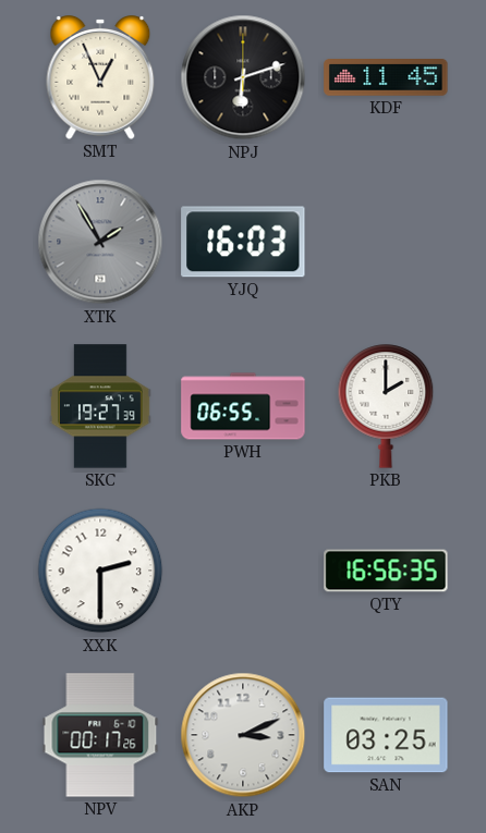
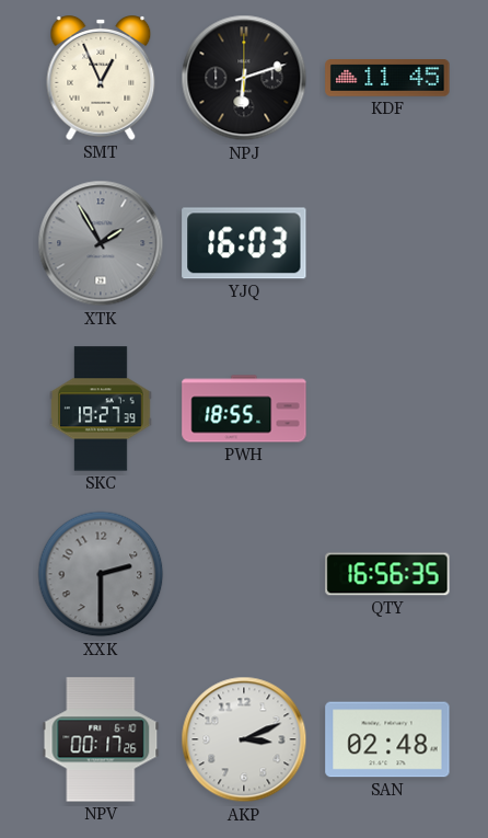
PWH: 06:55 -> 18:55
PKB: 2:00 -> none
XXK dial: white -> grey
SAN: 03:25 -> 02:48
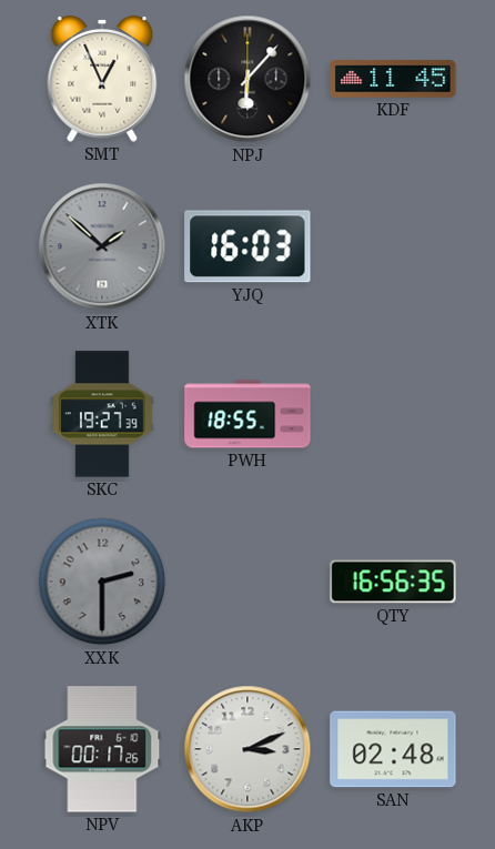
NPJ: 6:12 -> 6:07
XTK: 1:55 -> 1:52
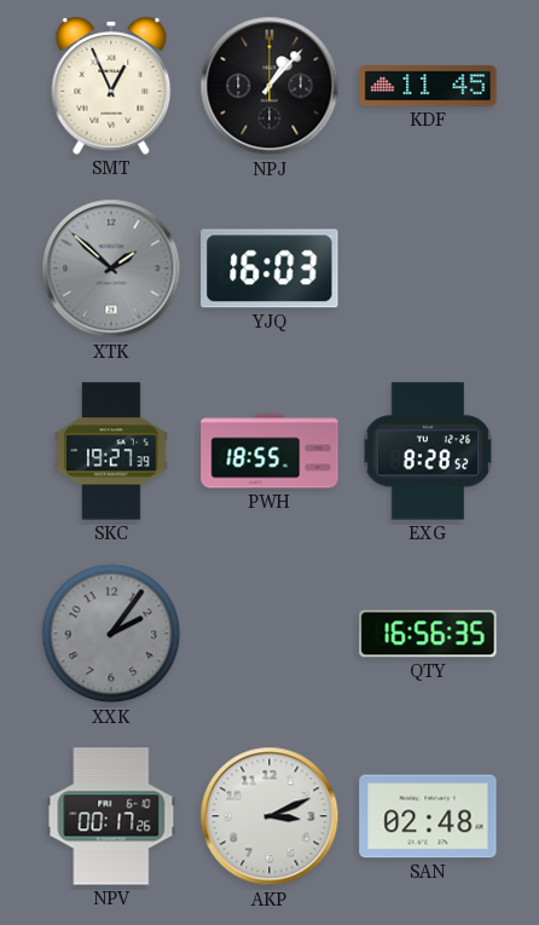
NPJ: 6:07 -> 1:07
EXG: none -> 8:28
XXK: 2:30 -> 2:06
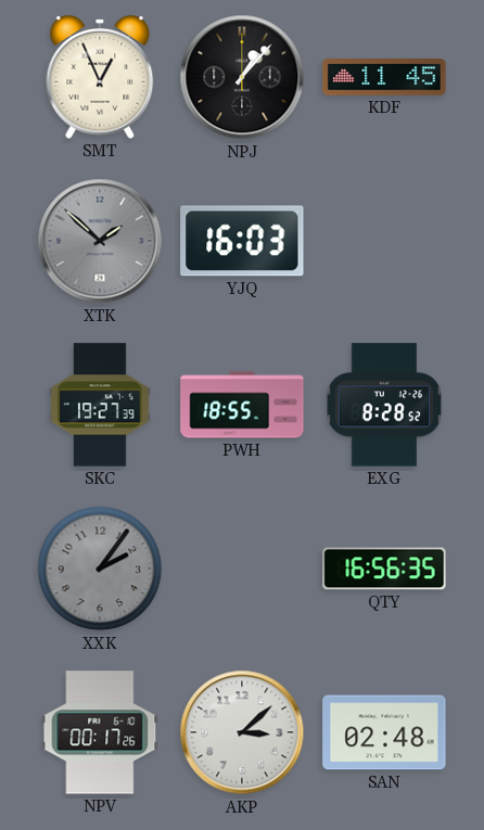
AKP: 3:11 -> 3:08
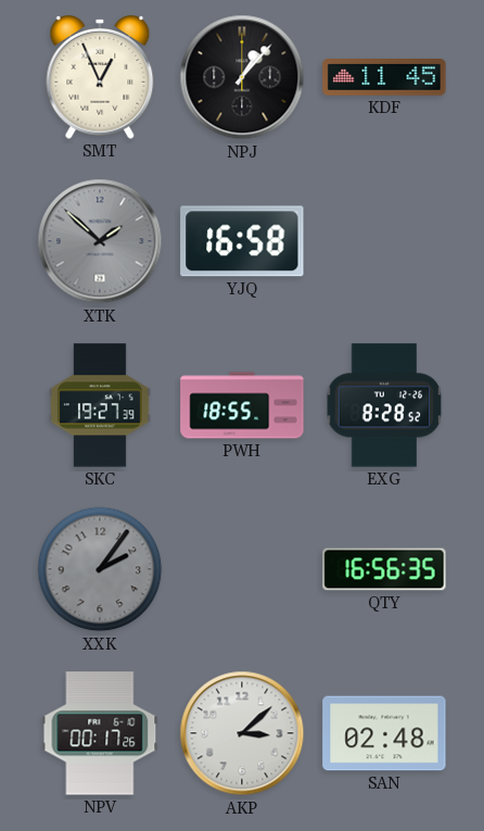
YJQ: 16:03 -> 16:58
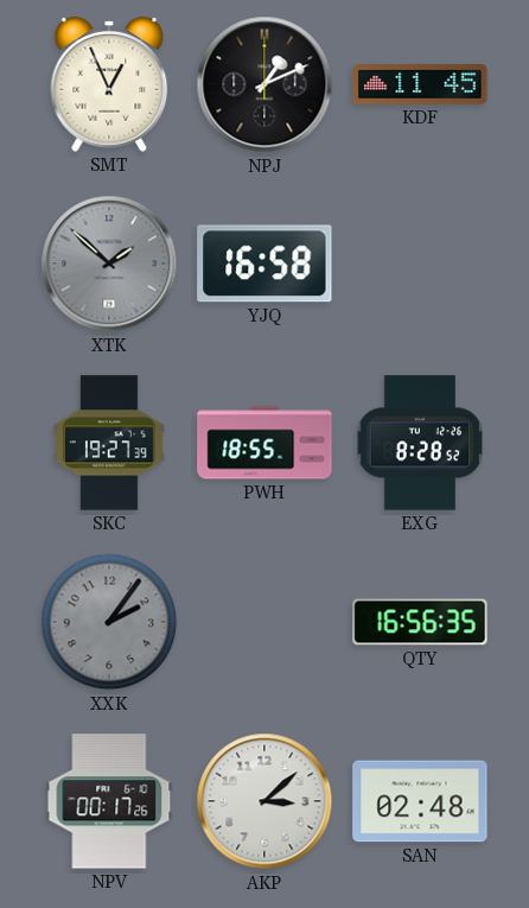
NPJ: 1:07 -> 1:11
